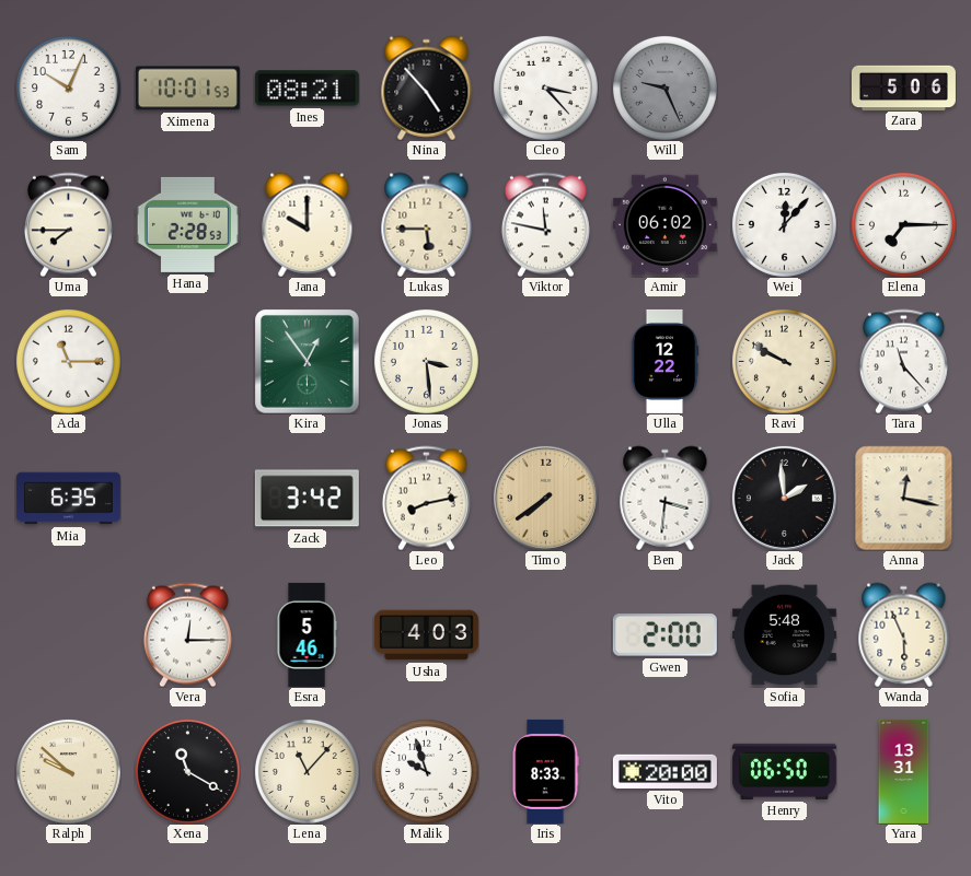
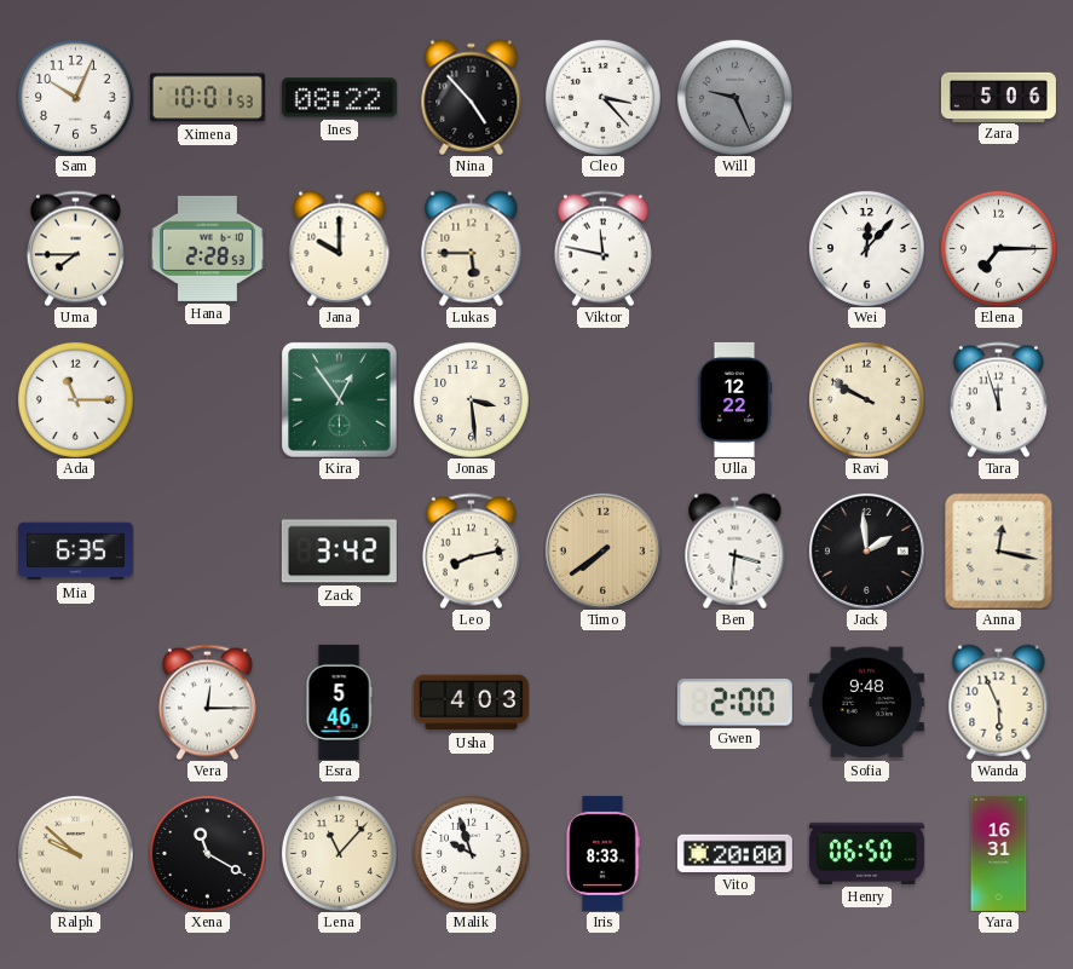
Ines: 08:21 -> 08:22
Amir: 06:02 -> none
Tara: 11:23 -> 11:57
Sofia: 5:48 -> 9:48
Yara: 13:31 -> 16:31
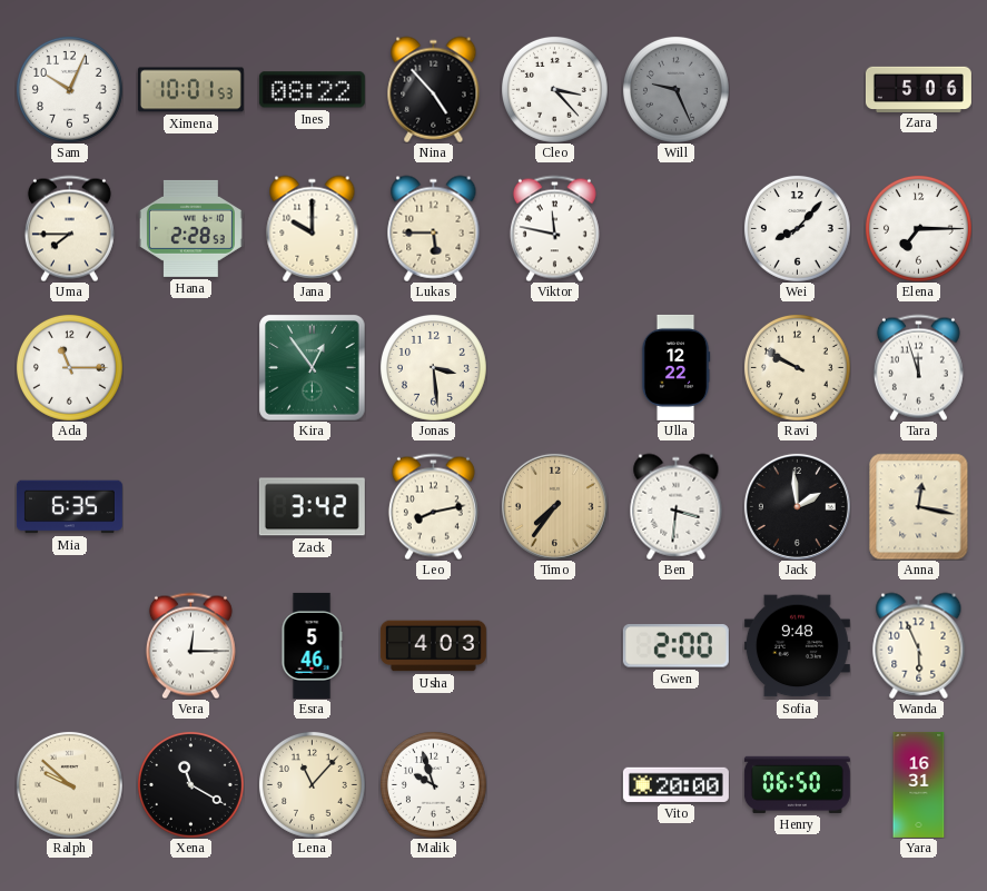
Wei: 12:07 -> 8:07
Timo: 7:39 -> 7:36
Iris: 8:33 -> none
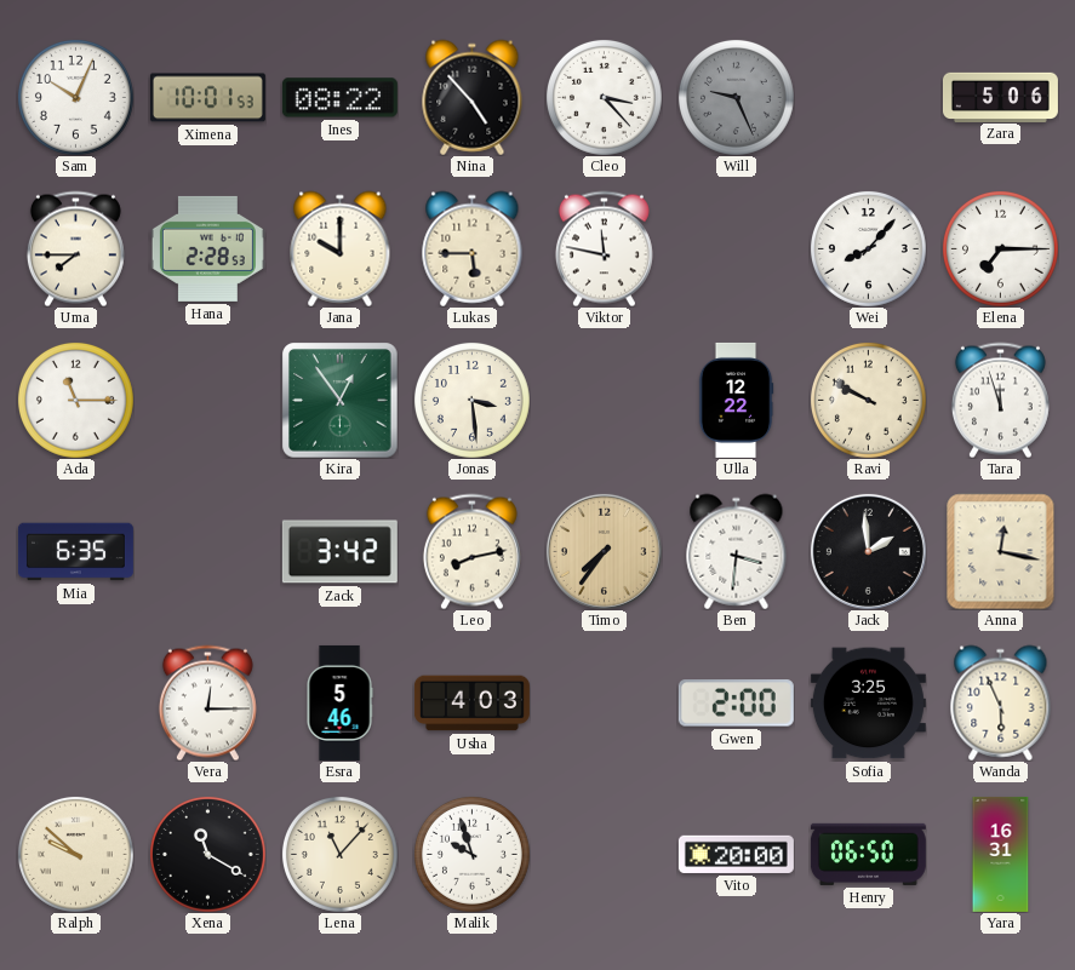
Sofia: 9:48 -> 3:25
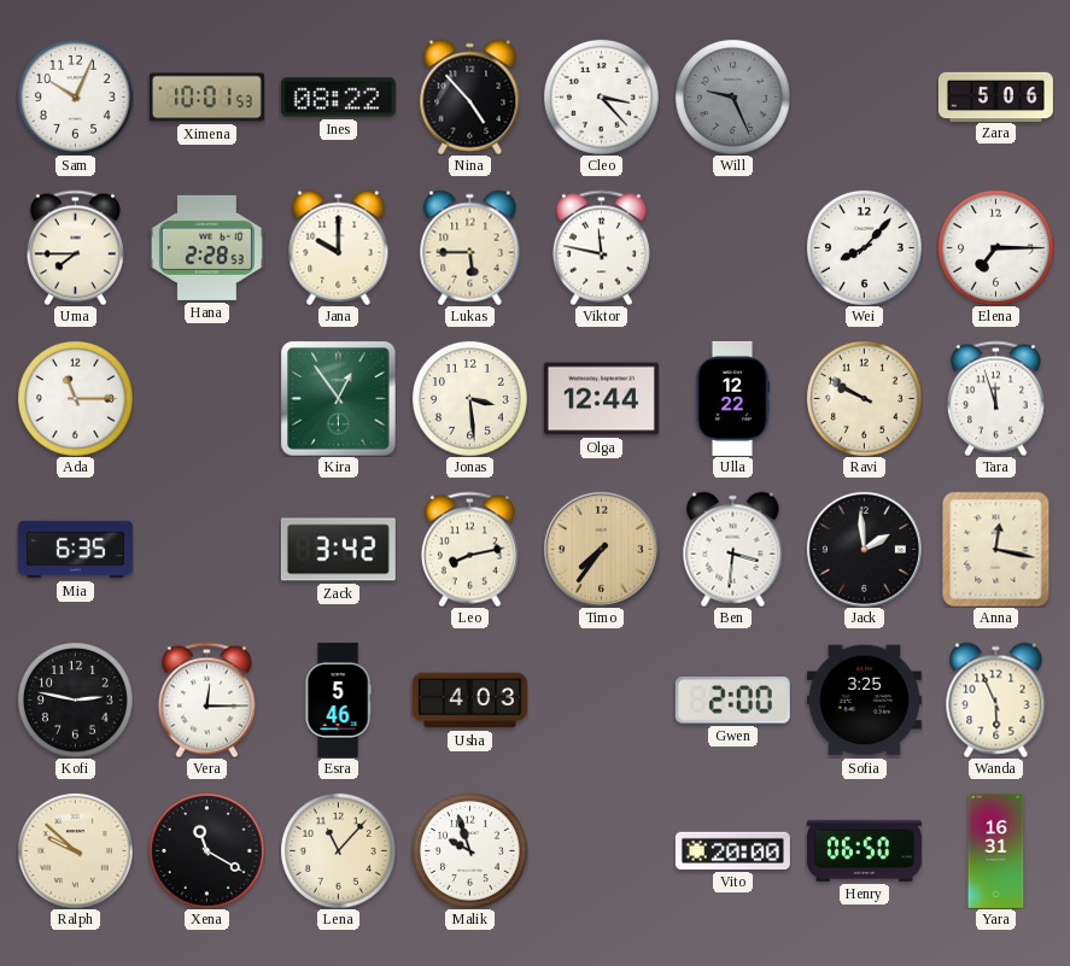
Olga: none -> 12:44
Kofi: none -> 2:47
